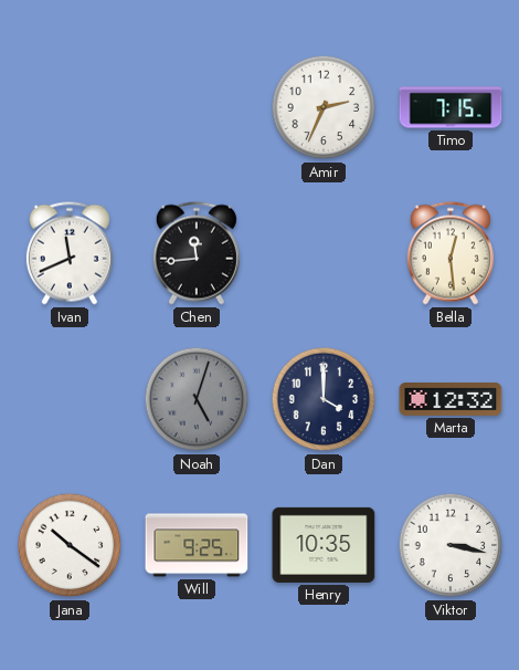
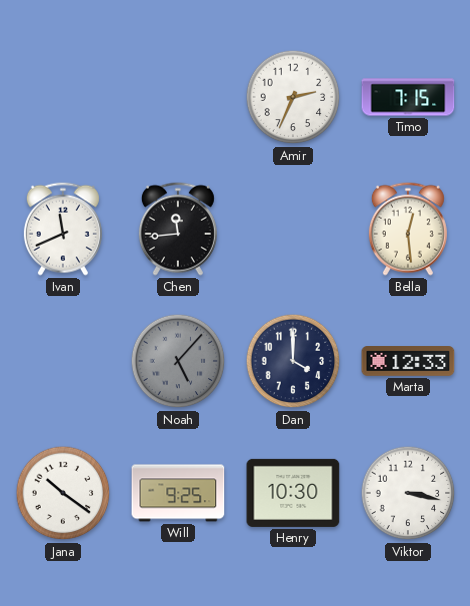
Noah: 5:03 -> 5:07
Marta: 12:32 -> 12:33
Henry: 10:35 -> 10:30
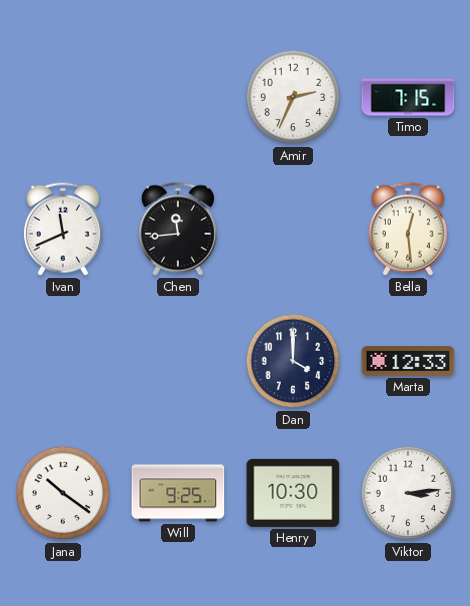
Noah: 5:07 -> none
Viktor: 3:17 -> 3:14
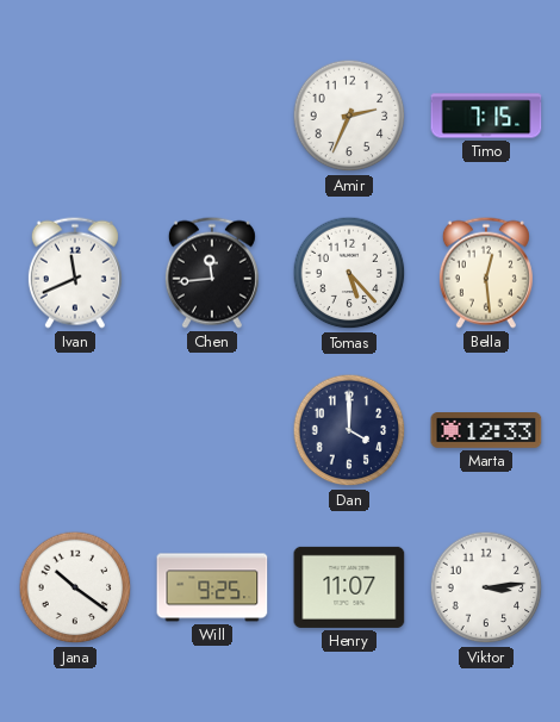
Tomas: none -> 5:23
Henry: 10:30 -> 11:07
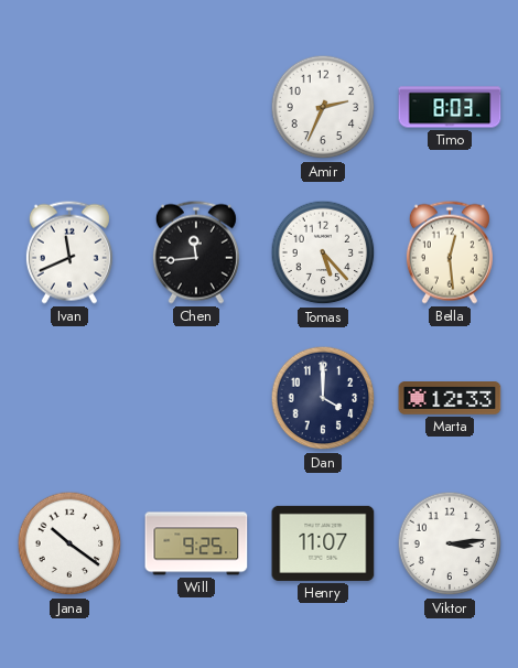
Timo: 7:15 -> 8:03
